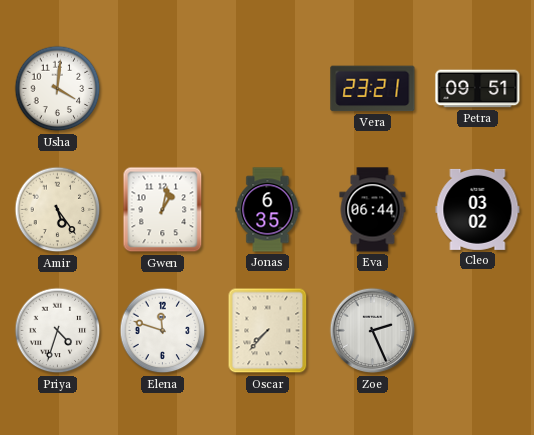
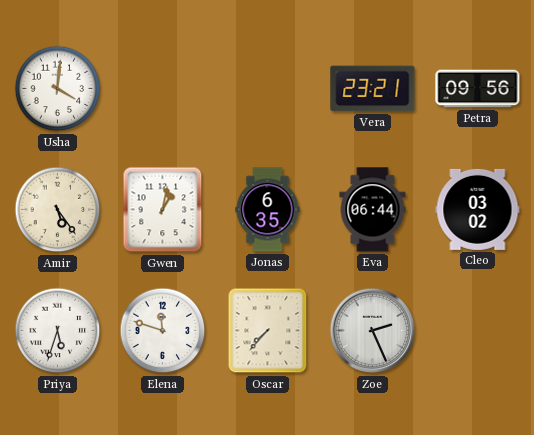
Petra: 09:51 -> 09:56
Priya: 4:33 -> 5:33
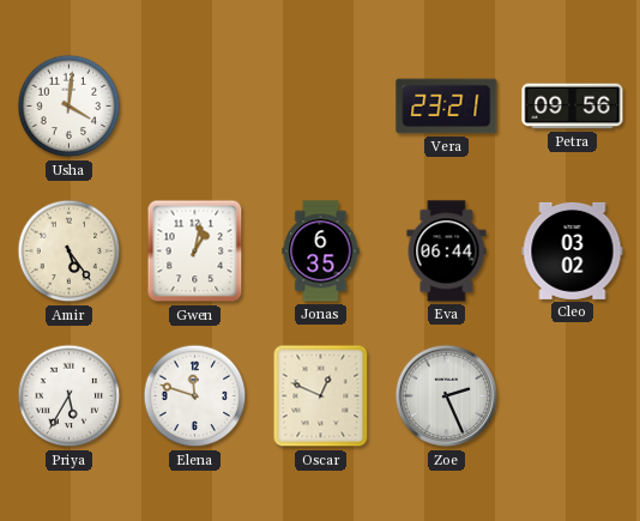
Priya: 5:33 -> 5:35
Oscar: 7:37 -> 12:49
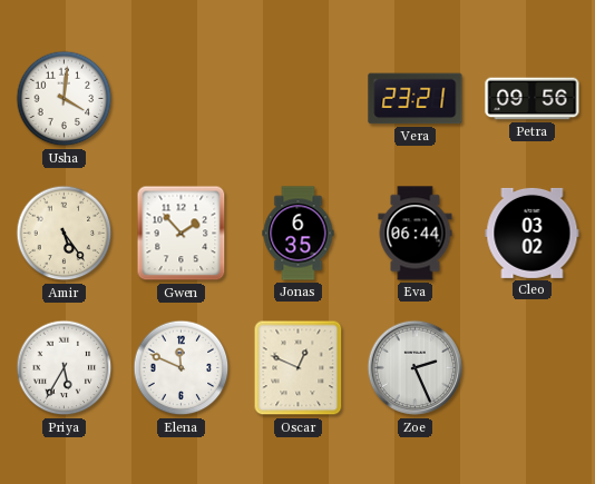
Gwen: 1:02 -> 1:53
Elena: 11:48 -> 11:49
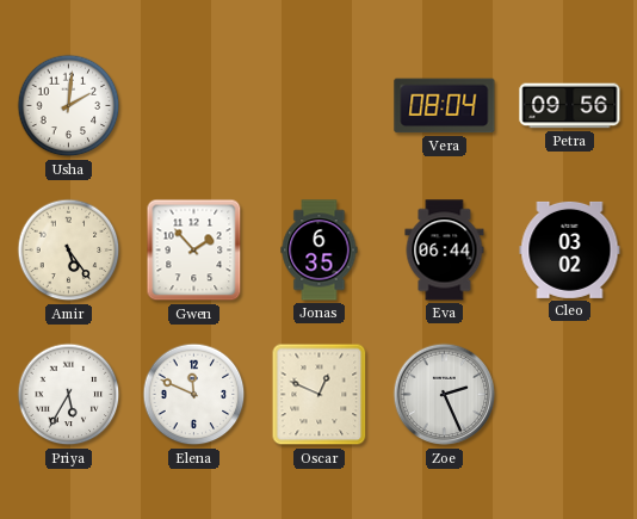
Usha: 4:01 -> 2:01
Vera: 23:21 -> 08:04
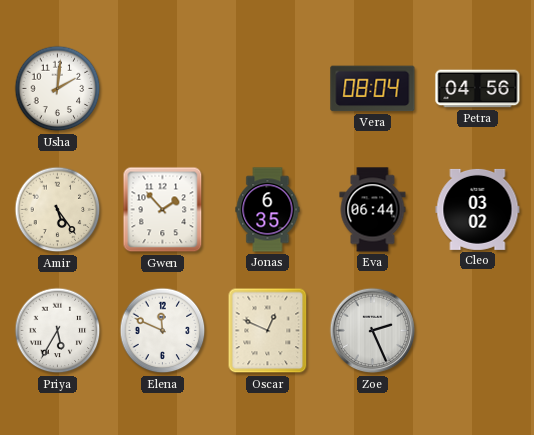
Petra: 09:56 -> 04:56
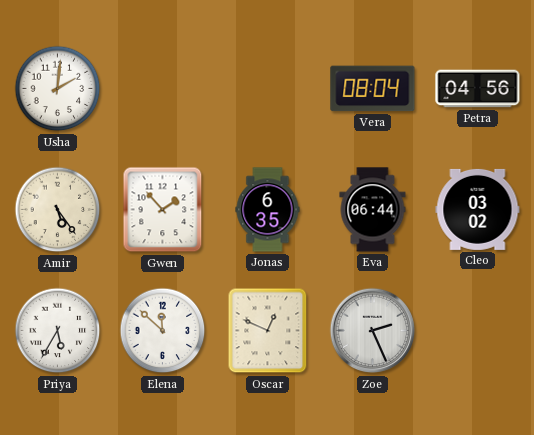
Elena: 11:49 -> 11:52
